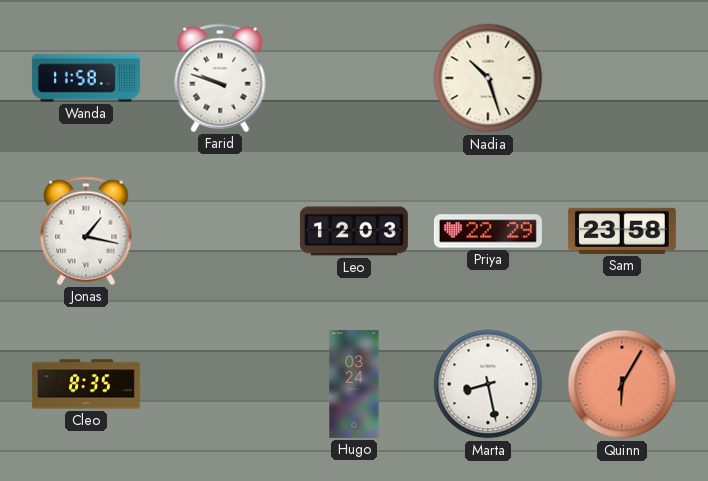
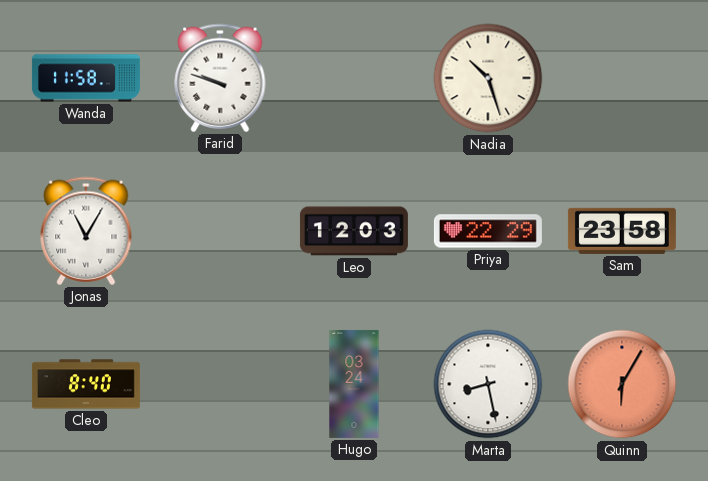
Jonas: 1:17 -> 11:05
Cleo: 8:35 -> 8:40
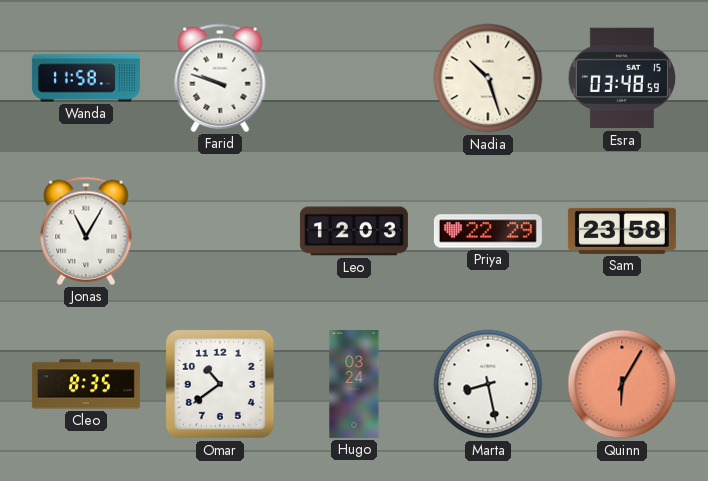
Esra: none -> 03:48
Cleo: 8:40 -> 8:35
Omar: none -> 10:39
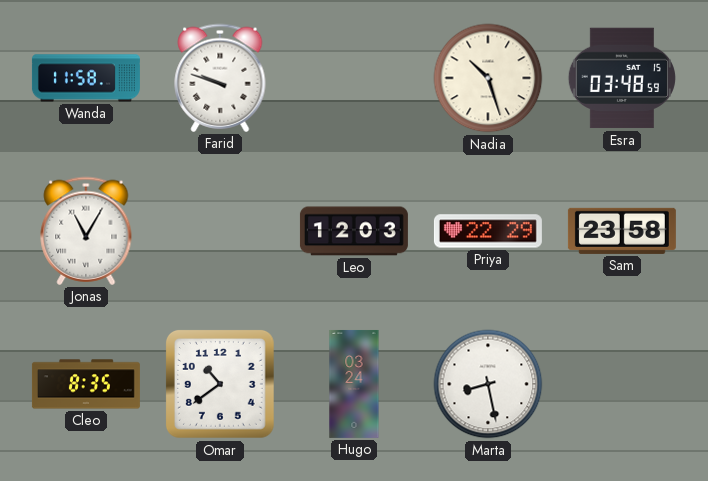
Quinn: 6:05 -> none
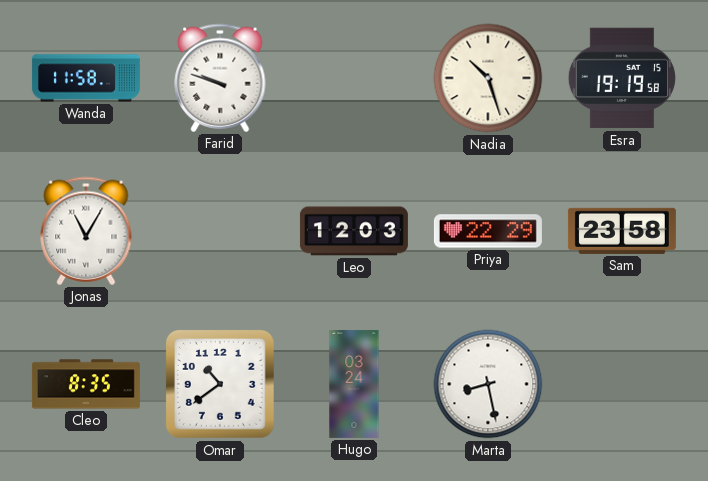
Esra: 03:48 -> 19:19
